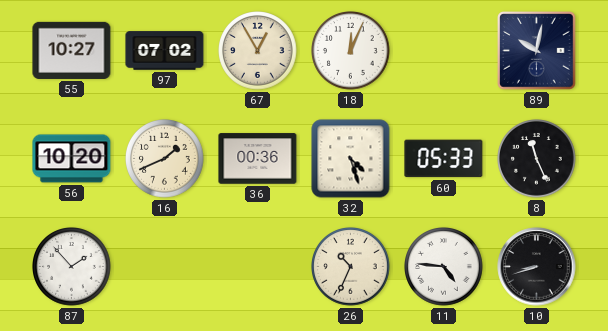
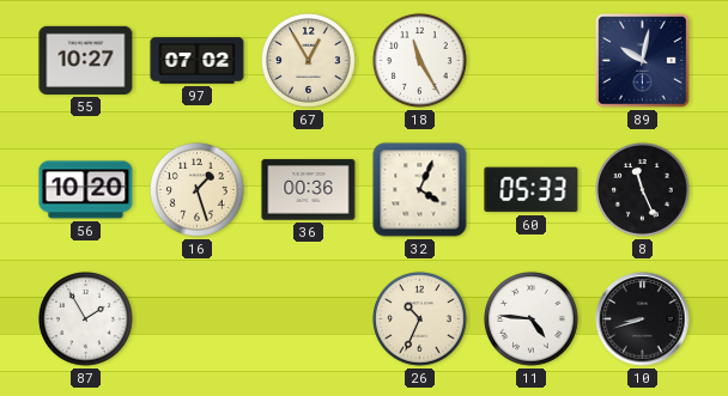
18: 12:04 -> 11:25
16: 1:41 -> 1:27
32: 4:27 -> 4:04
87: 1:53 -> 1:55
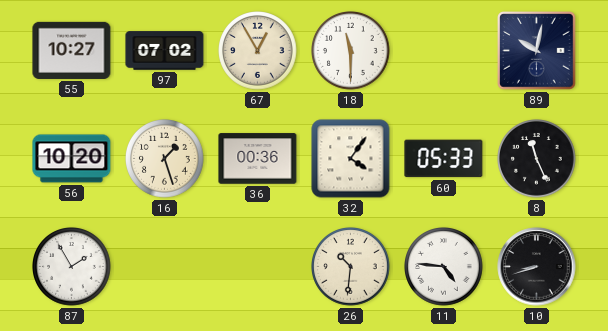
18: 11:25 -> 11:30
32: 4:04 -> 4:06
26: 10:34 -> 10:31
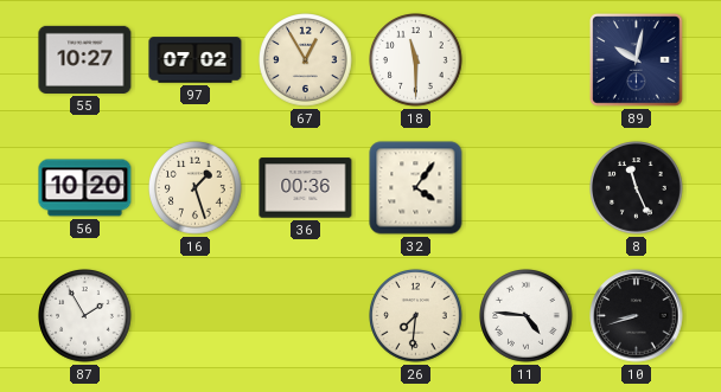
60: 05:33 -> none
26: 10:31 -> 7:31
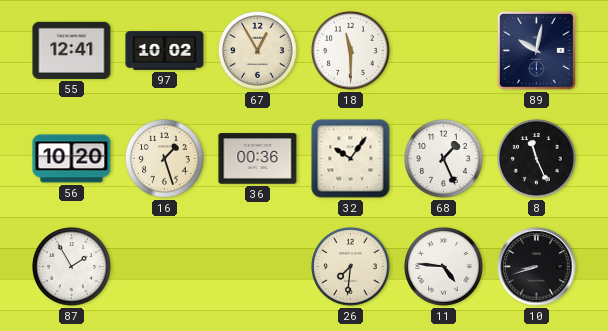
55: 10:27 -> 12:41
97: 07:02 -> 10:02
32: 4:06 -> 10:06
68: none -> 1:26
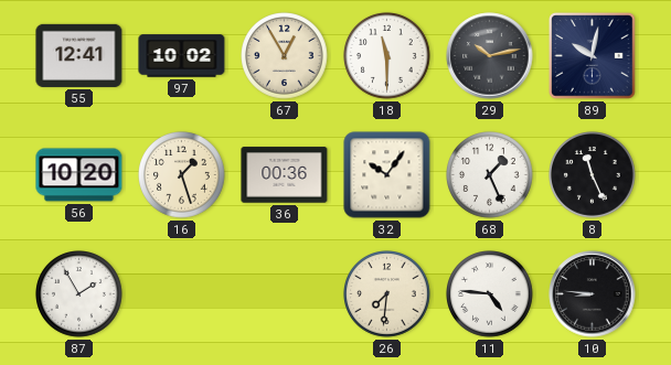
29: none -> 10:13
10: 8:42 -> 8:46
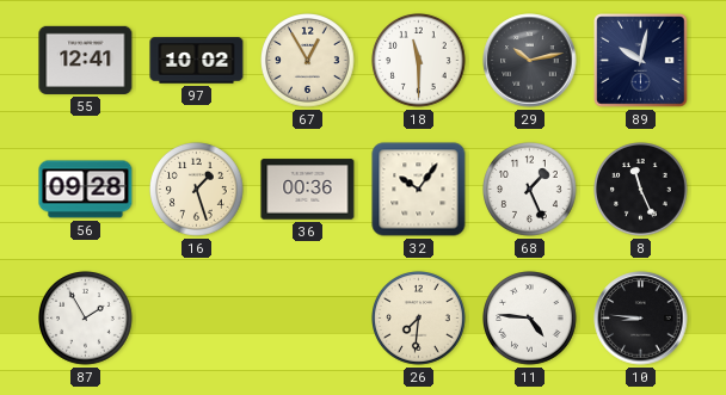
56: 10:20 -> 09:28
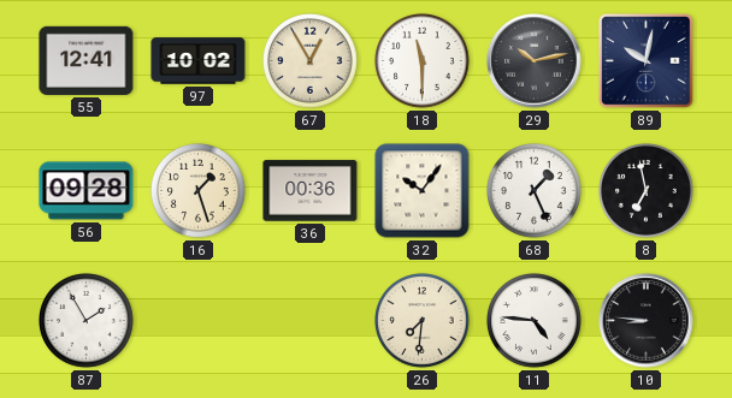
8: 11:26 -> 6:58
